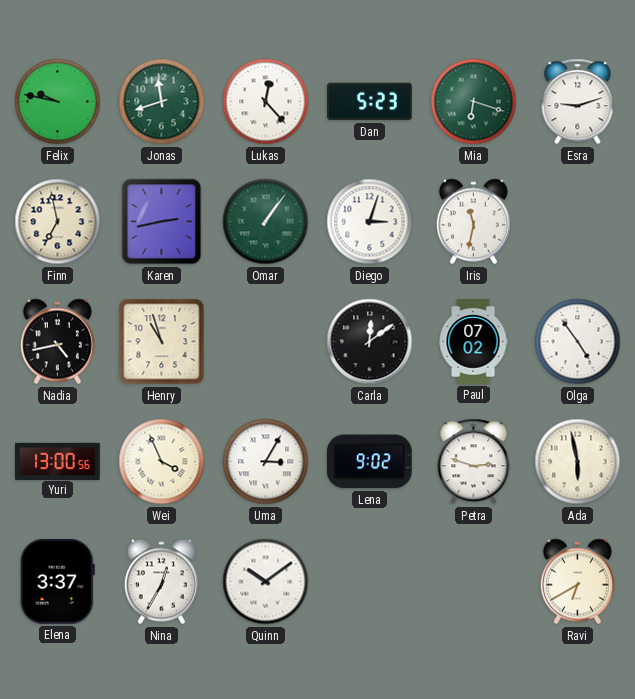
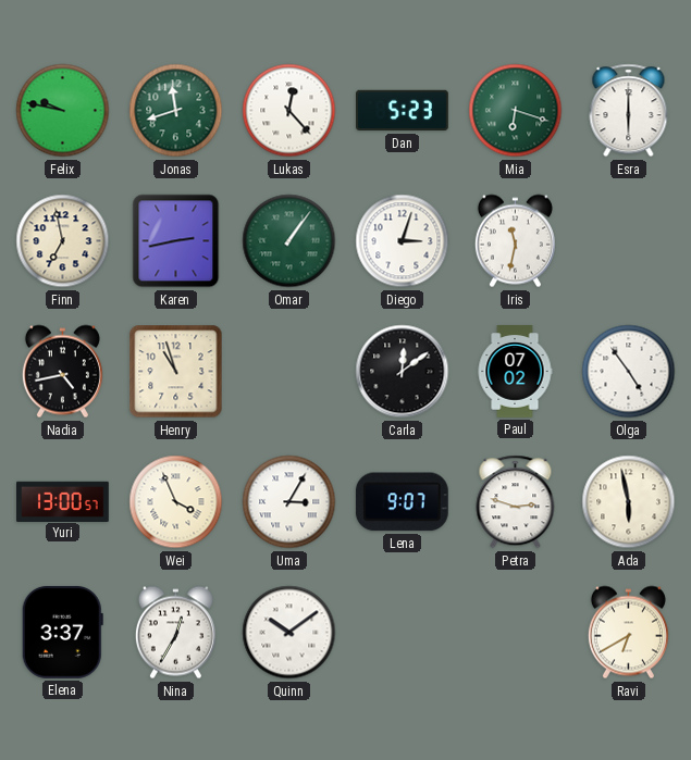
Esra: 9:12 -> 6:00
Yuri: 13:00:56 -> 13:00:57
Lena: 9:02 -> 9:07
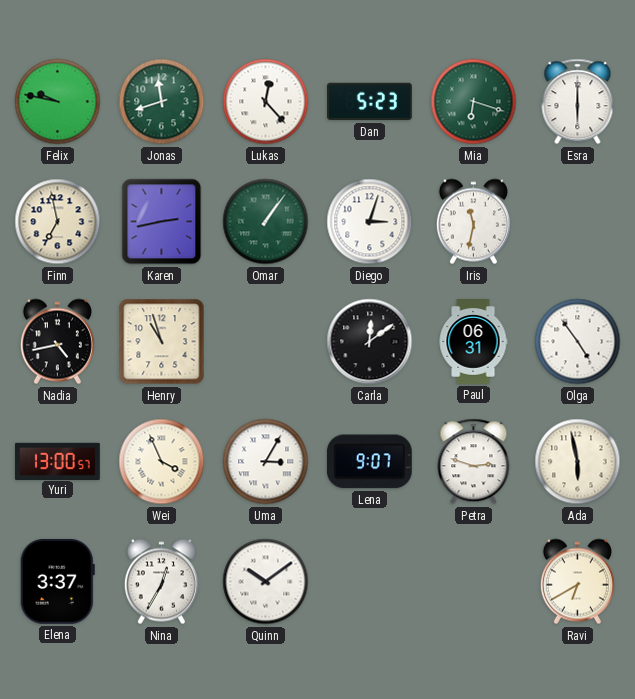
Paul: 07:02 -> 06:31
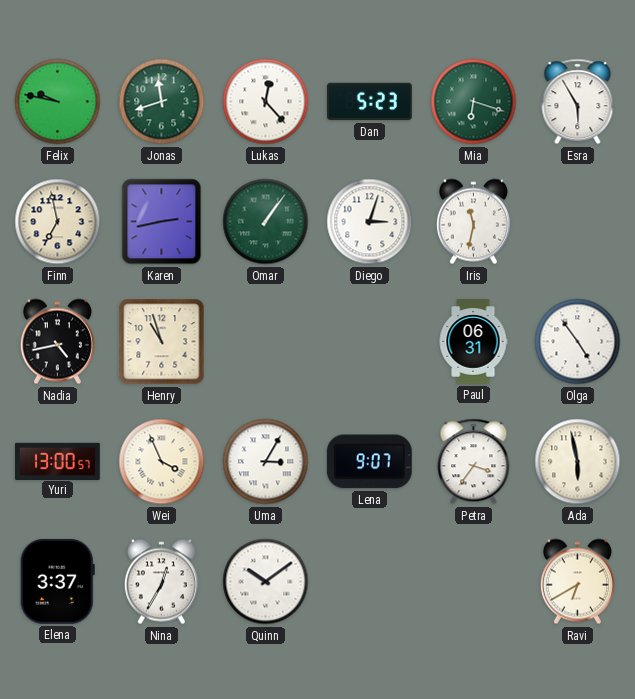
Esra: 6:00 -> 5:55
Carla: 12:09 -> none
Petra: 2:48 -> 3:36
